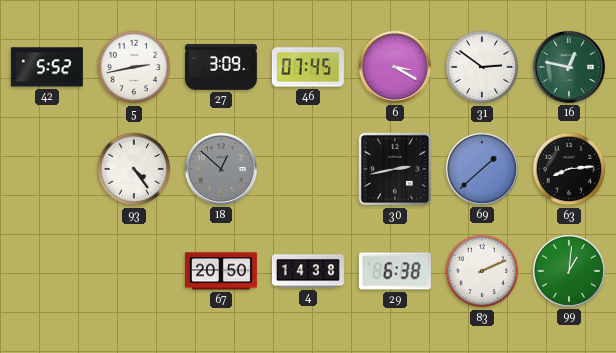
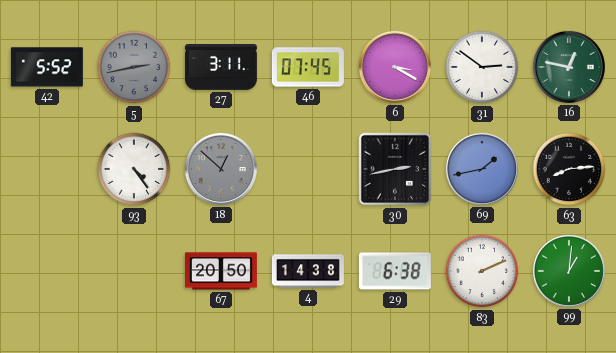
5 dial: white -> grey
27: 3:09 -> 3:11
69: 1:38 -> 1:43
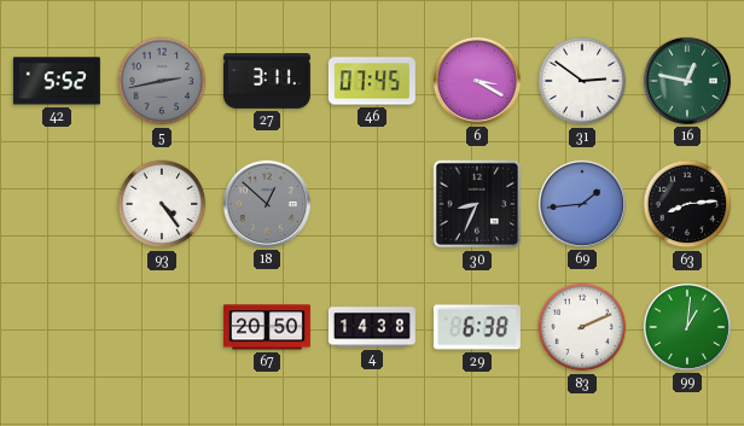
30: 2:43 -> 8:34
69: 1:43 -> 1:44
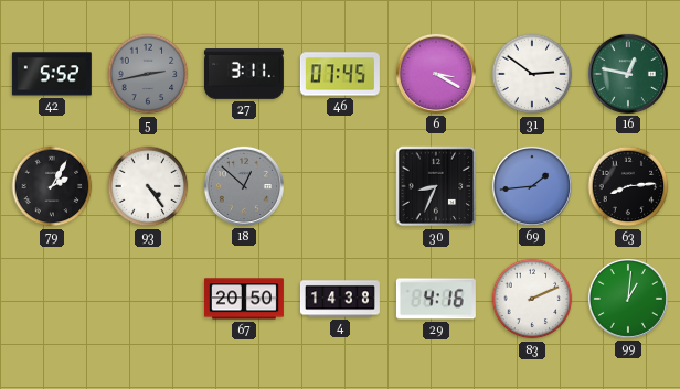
79: none -> 2:05
29: 6:38 -> 4:16
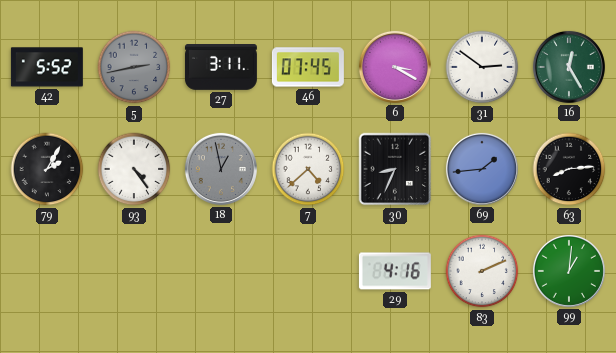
16: 12:47 -> 12:25
18: 12:52 -> 12:58
7: none -> 4:38
67: 20:50 -> none
4: 14:38 -> none
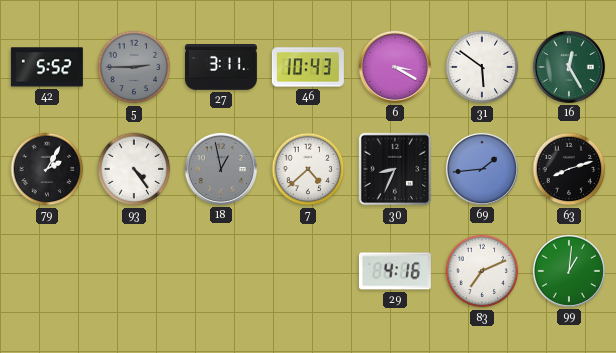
5: 2:43 -> 2:45
46: 07:45 -> 10:43
31: 2:51 -> 5:51
63: 8:14 -> 8:12
83: 2:11 -> 7:11
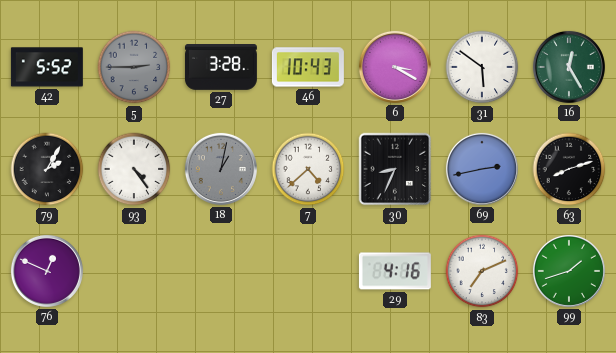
27: 3:11 -> 3:28
18: 12:58 -> 1:02
69: 1:44 -> 2:43
76: none -> 12:49
99: 1:01 -> 1:42
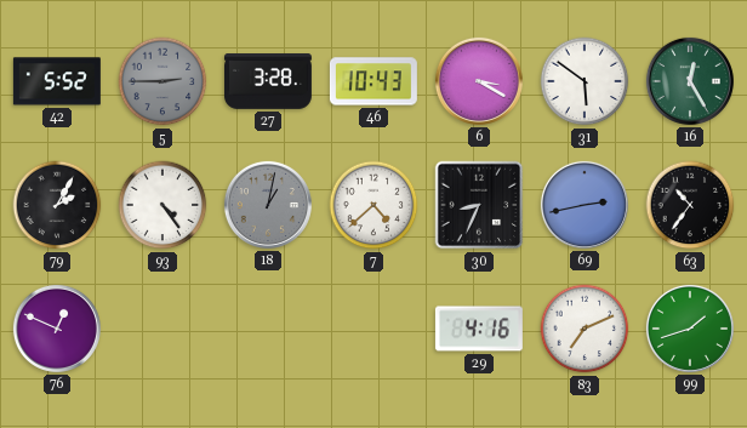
63: 8:12 -> 10:36
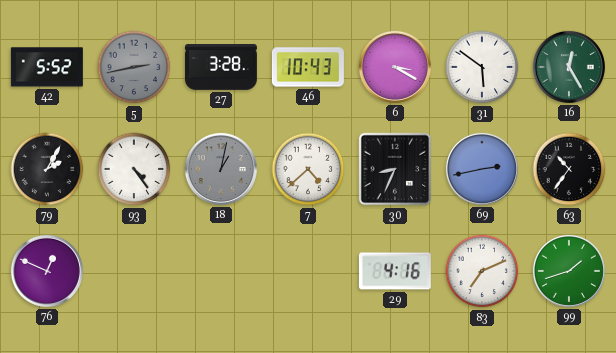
5: 2:45 -> 2:43
